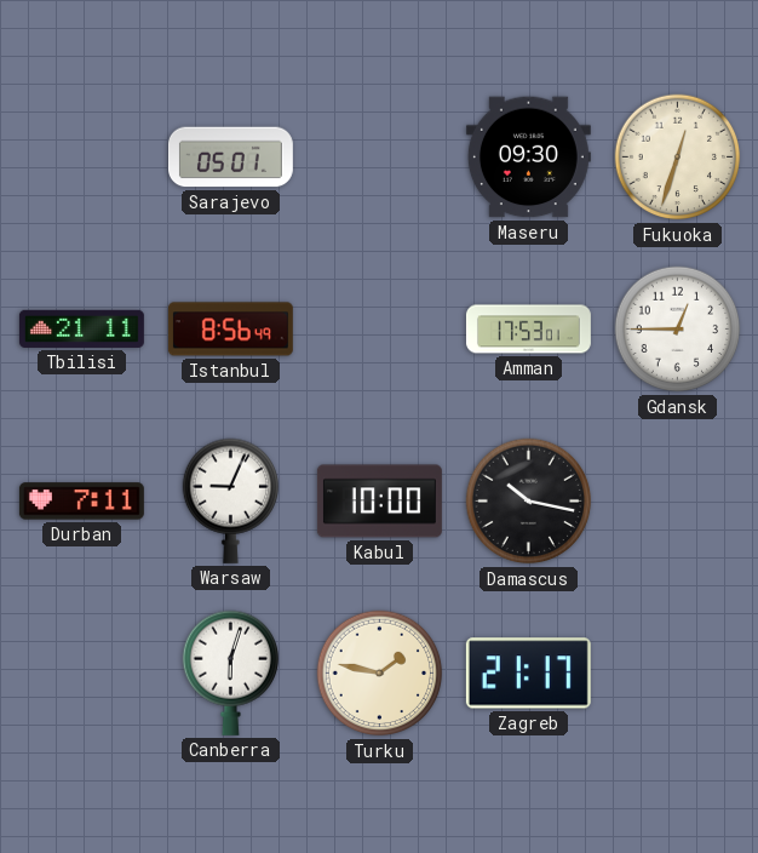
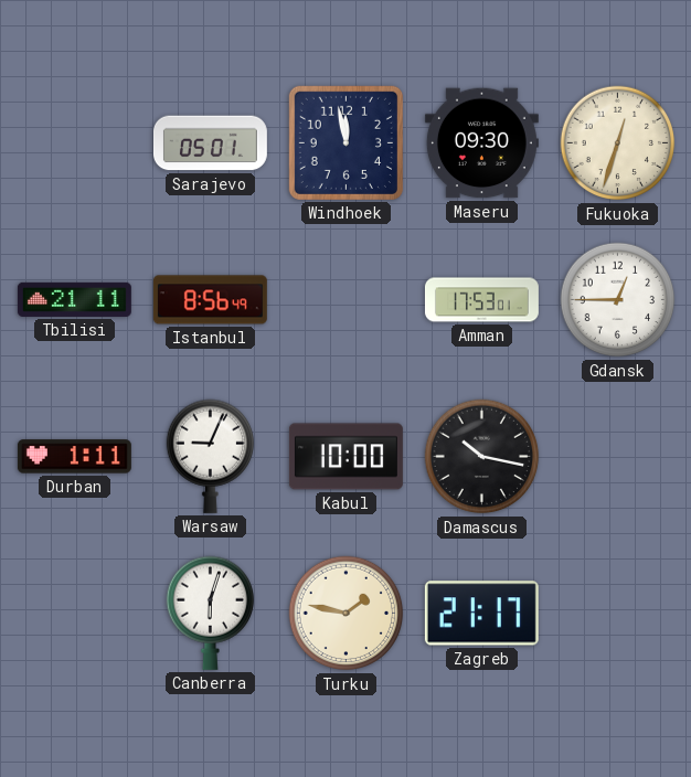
Windhoek: none -> 11:58
Durban: 7:11 -> 1:11
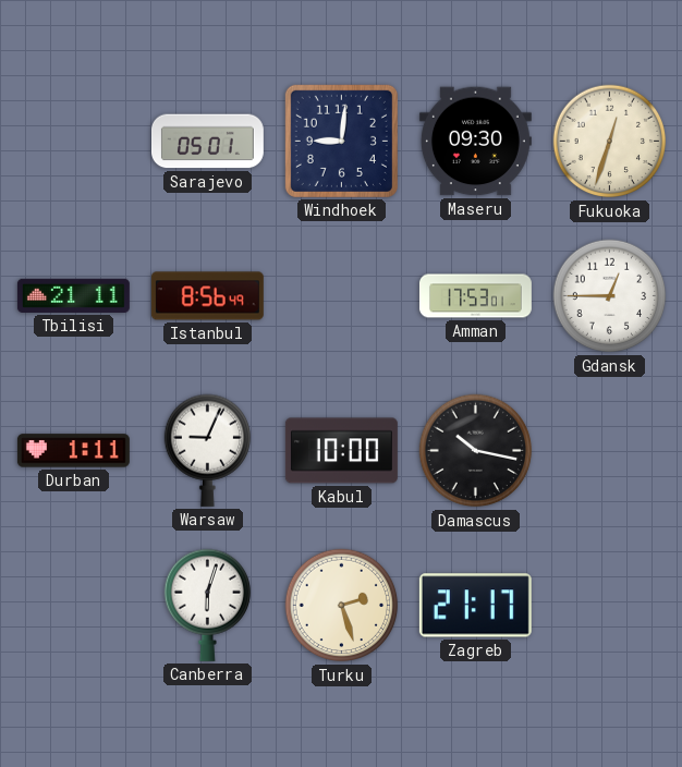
Windhoek: 11:58 -> 9:01
Turku: 1:47 -> 2:27
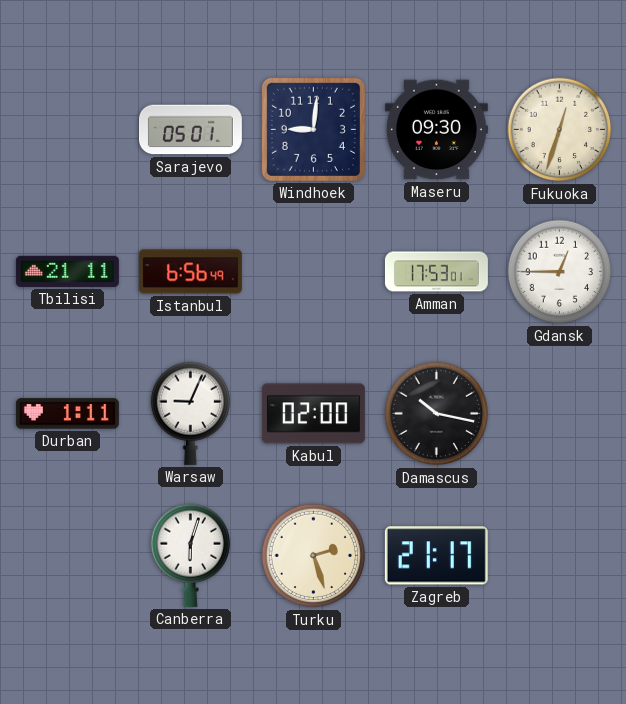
Istanbul: 8:56 -> 6:56
Kabul: 10:00 -> 02:00
